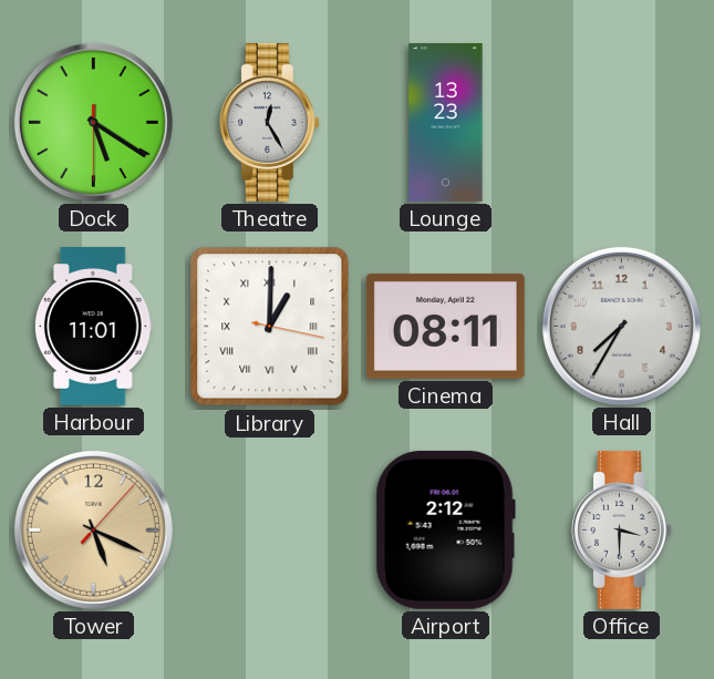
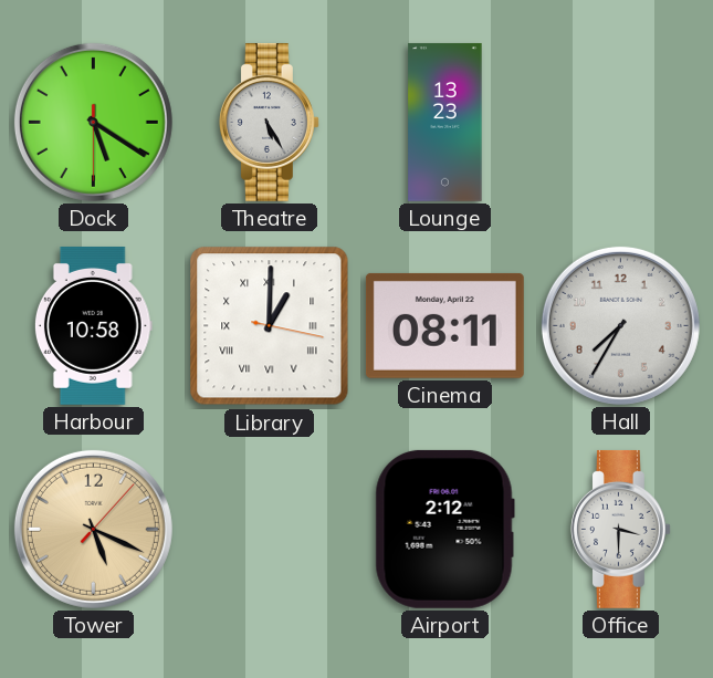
Theatre: 12:25 -> 5:25
Harbour: 11:01 -> 10:58
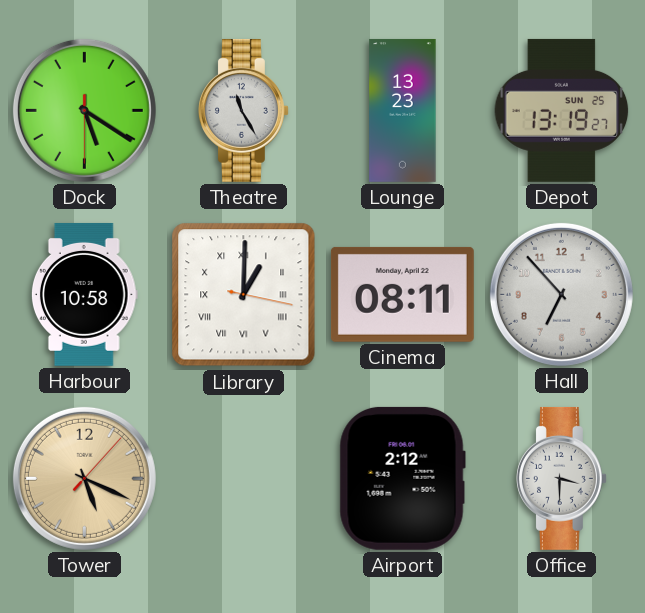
Theatre: 5:25 -> 11:25
Depot: none -> 13:19
Hall: 7:35 -> 6:53
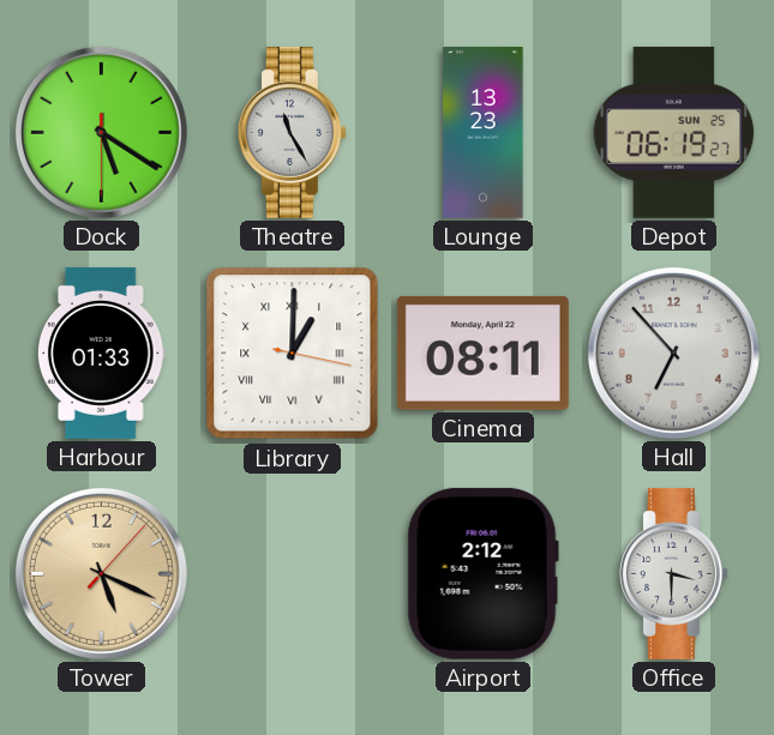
Depot: 13:19 -> 06:19
Harbour: 10:58 -> 01:33
